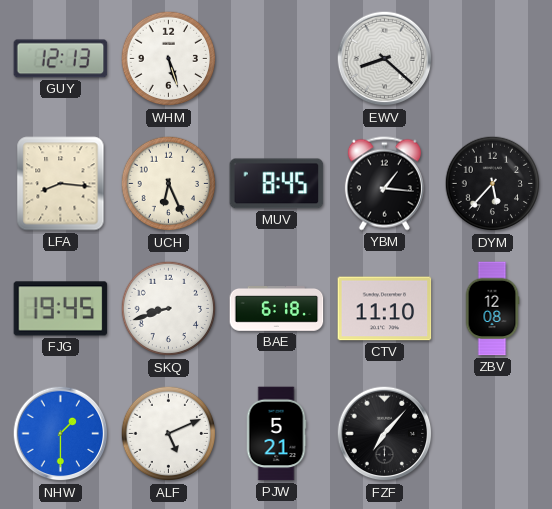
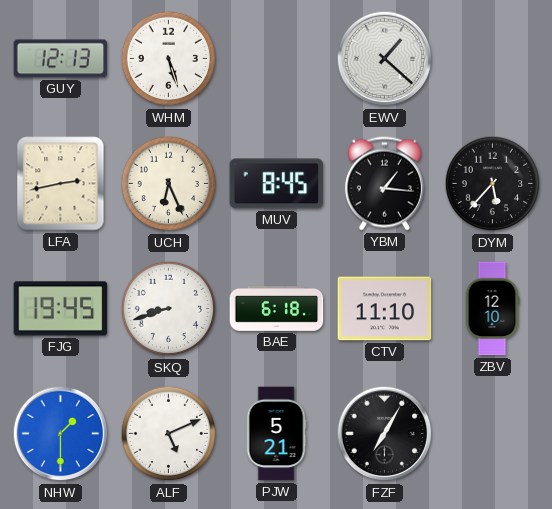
EWV: 8:22 -> 1:22
LFA: 8:16 -> 2:43
ZBV: 12:08 -> 12:10
FZF: 7:07 -> 7:05
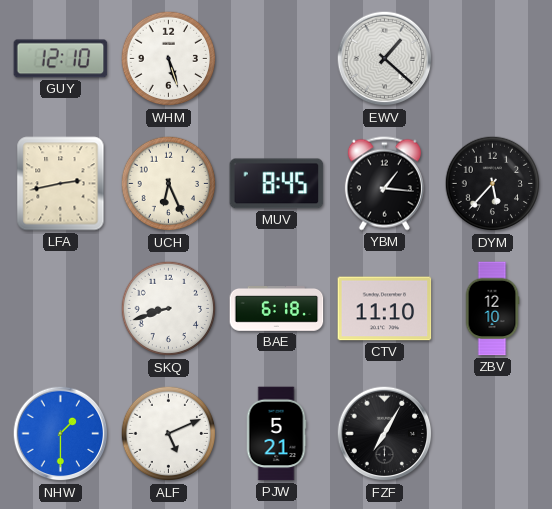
GUY: 12:13 -> 12:10
FJG: 19:45 -> none
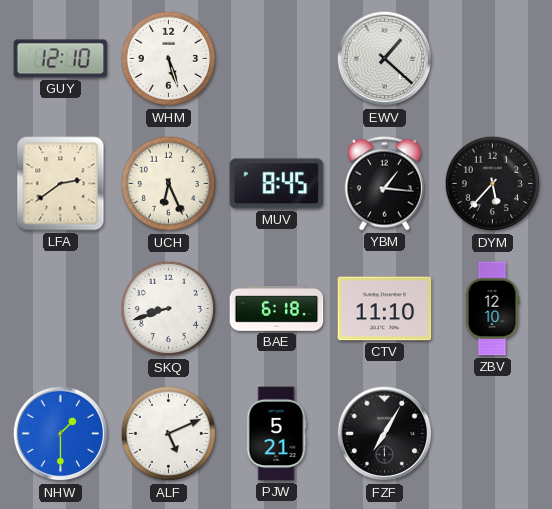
LFA: 2:43 -> 2:39
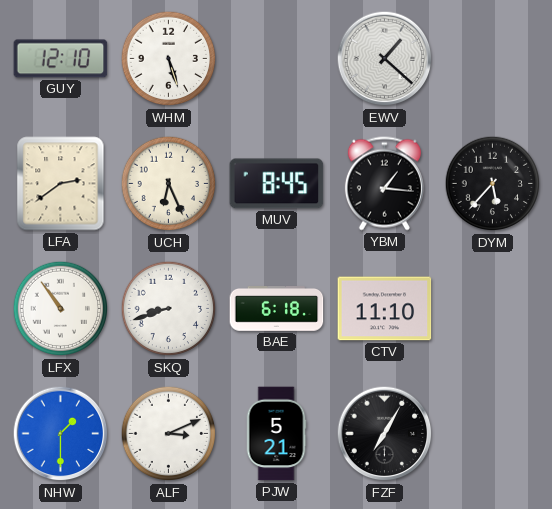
LFX: none -> 10:54
ZBV: 12:10 -> none
ALF: 5:11 -> 3:11
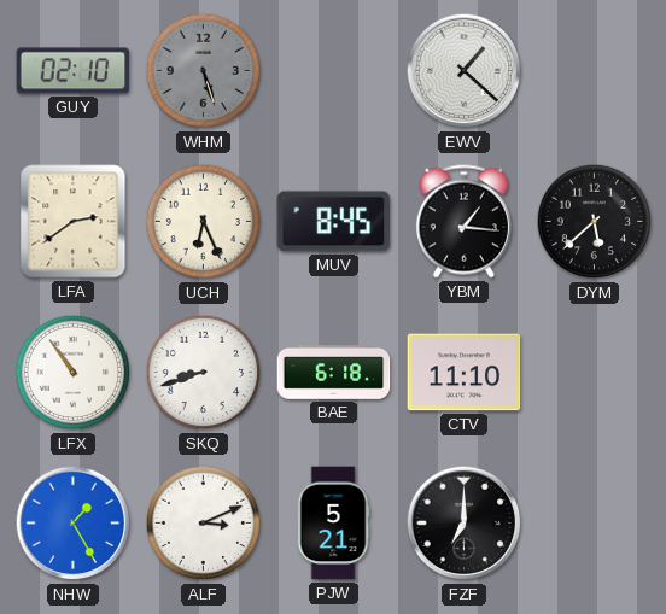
GUY: 12:10 -> 02:10
WHM dial: white -> grey
DYM: 5:37 -> 5:38
NHW: 1:30 -> 1:25
FZF: 7:05 -> 7:00
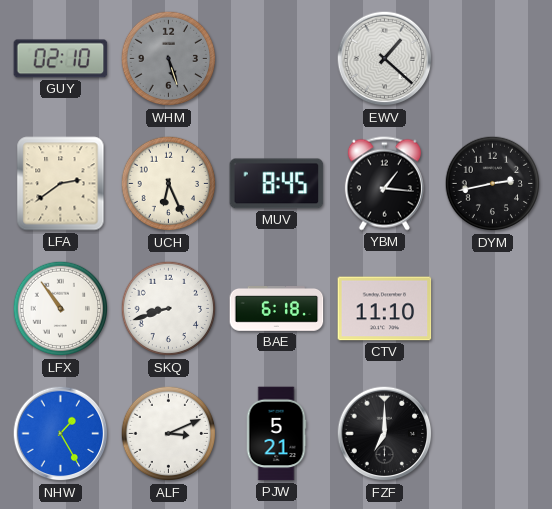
DYM: 5:38 -> 2:43
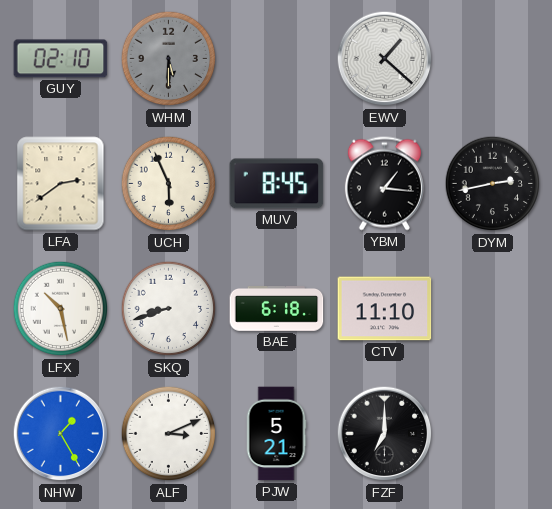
WHM: 5:27 -> 5:30
UCH: 6:26 -> 5:56
LFX: 10:54 -> 10:28
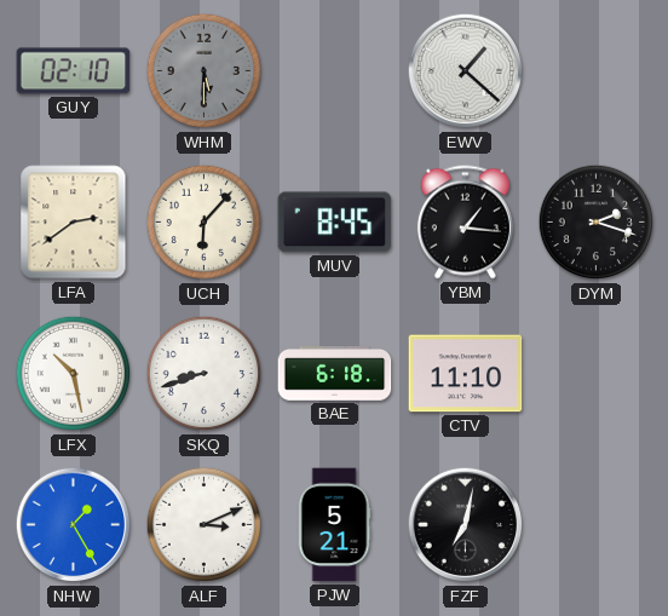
UCH: 5:56 -> 6:07
DYM: 2:43 -> 2:18
FZF: 7:00 -> 7:02
